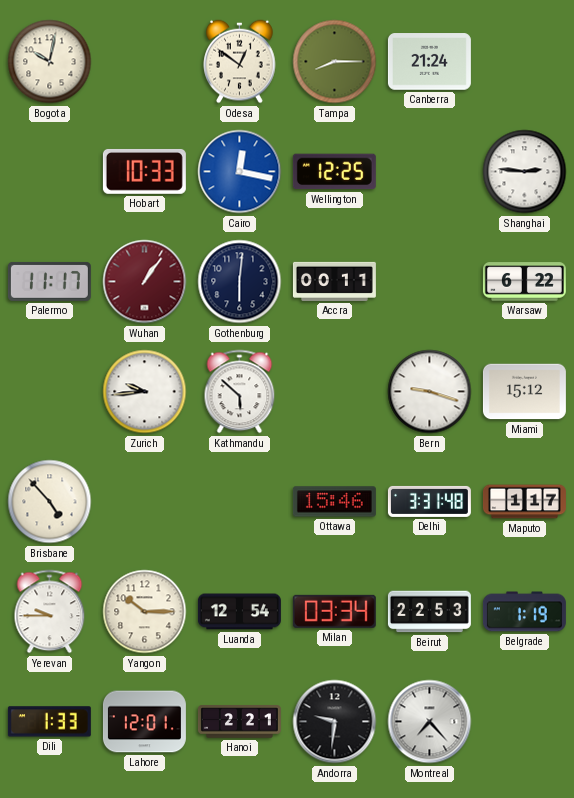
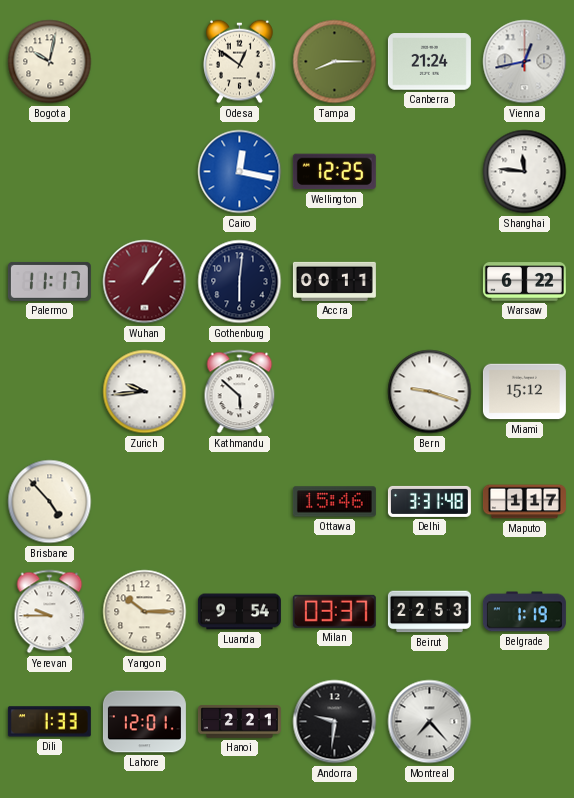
Vienna: none -> 12:43
Hobart: 10:33 -> none
Shanghai: 2:46 -> 11:46
Luanda: 12:54 -> 9:54
Milan: 03:34 -> 03:37
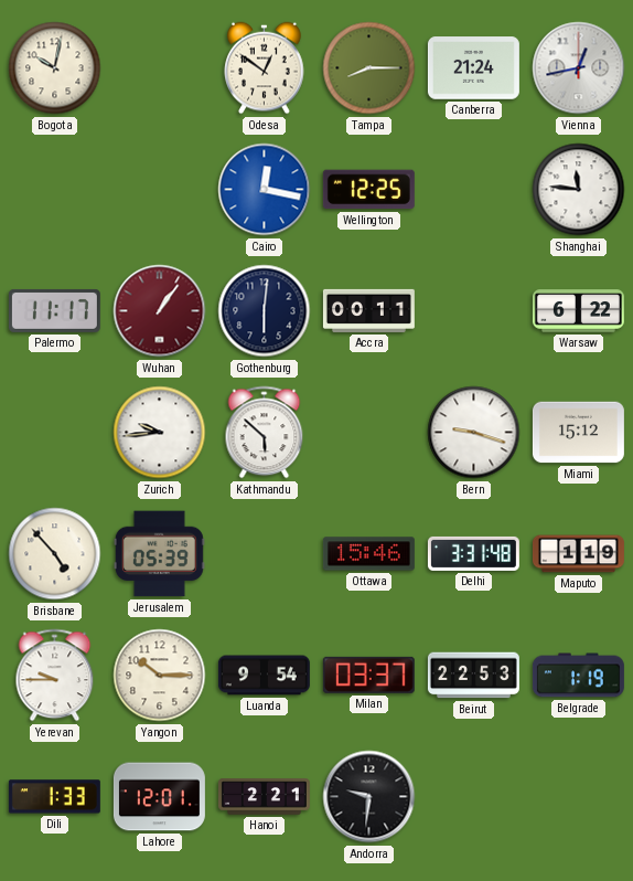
Jerusalem: none -> 05:39
Maputo: 1:17 -> 1:19
Montreal: 7:23 -> none
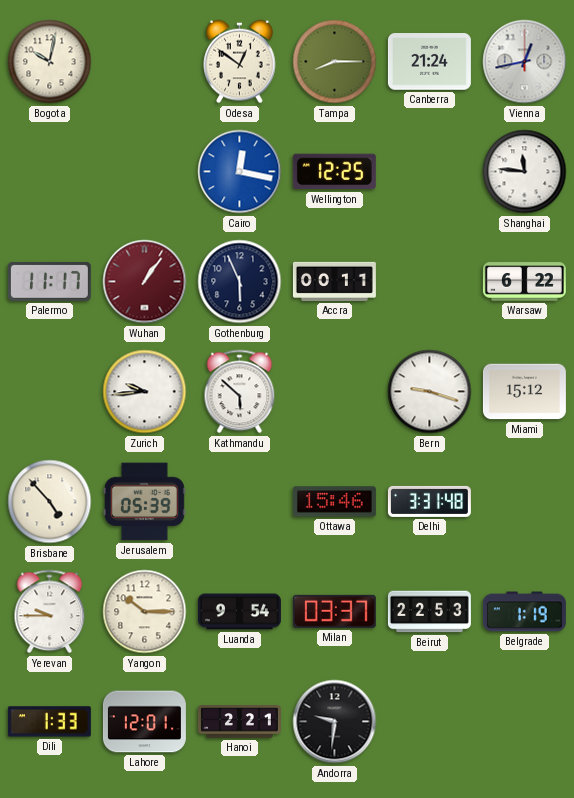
Gothenburg: 6:01 -> 5:56
Maputo: 1:19 -> none
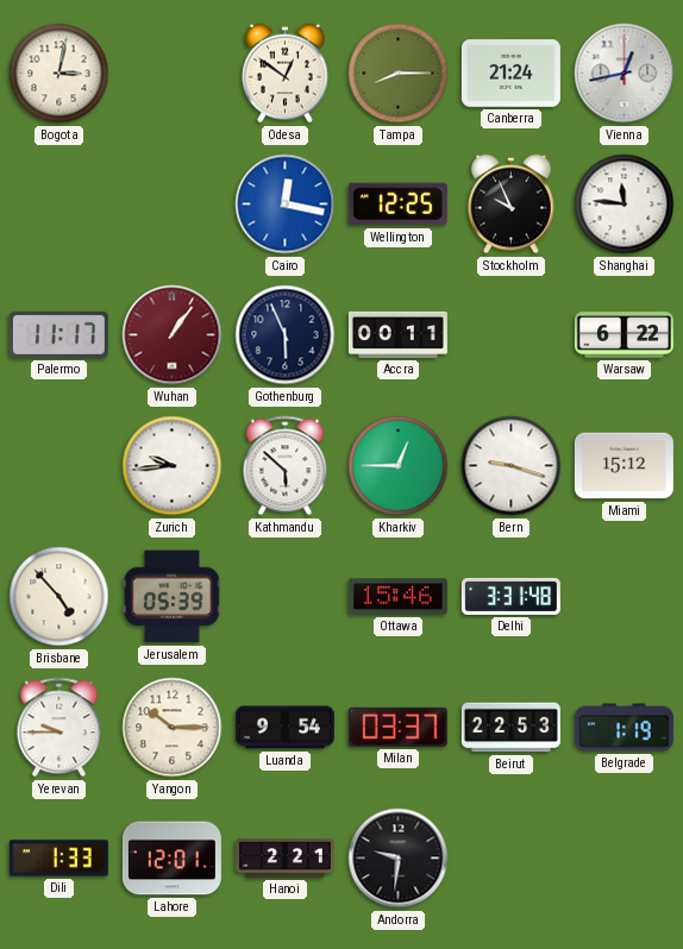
Bogota: 10:02 -> 3:02
Stockholm: none -> 9:56
Kharkiv: none -> 12:45
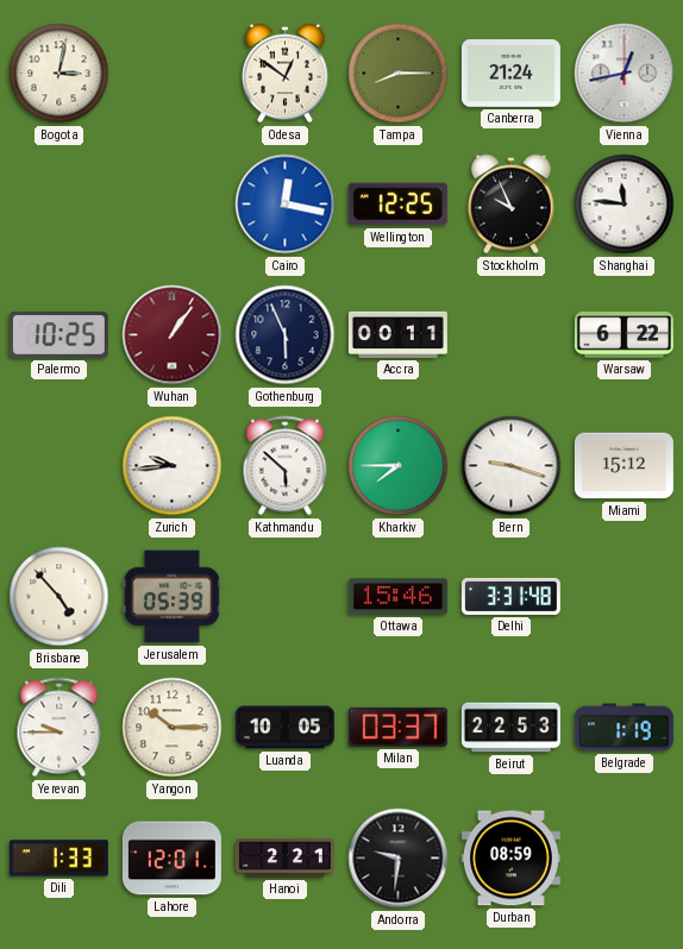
Palermo: 11:17 -> 10:25
Kharkiv: 12:45 -> 7:45
Luanda: 9:54 -> 10:05
Durban: none -> 08:59
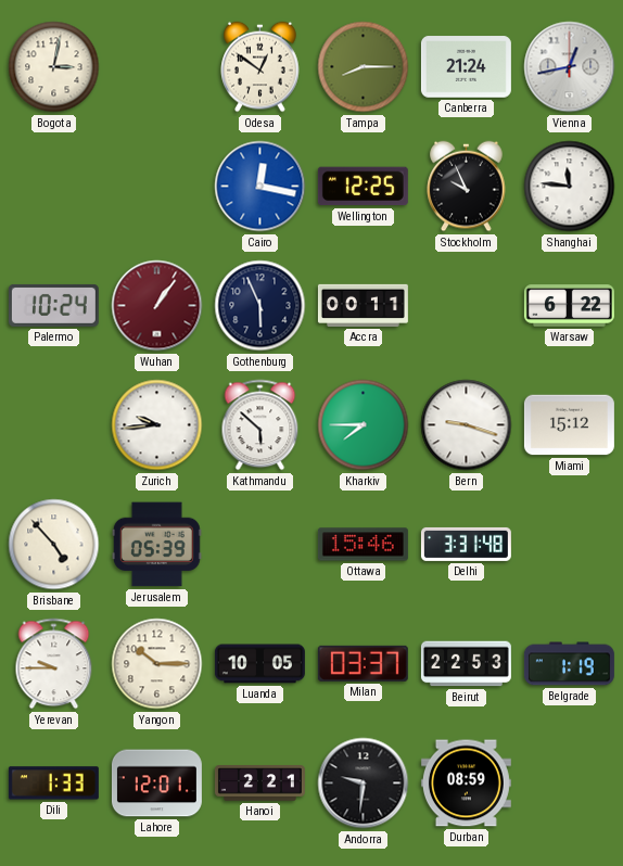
Palermo: 10:25 -> 10:24
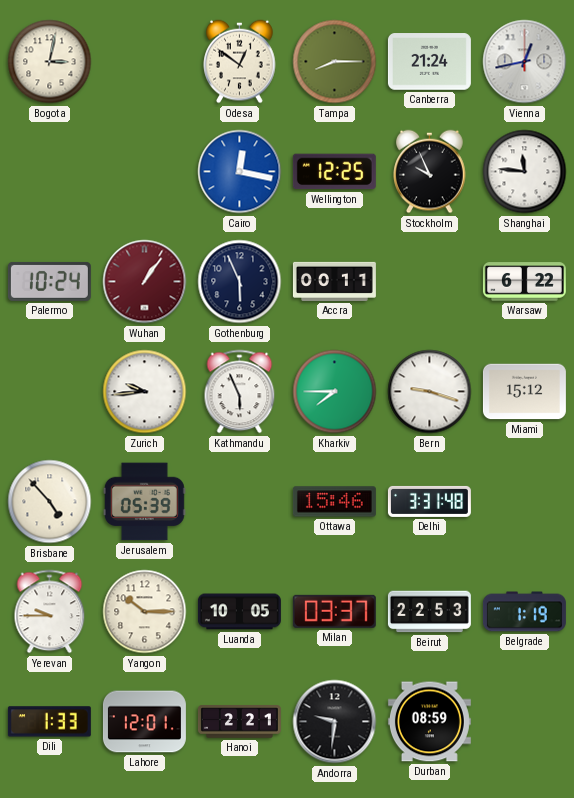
Kathmandu: 5:52 -> 5:56
